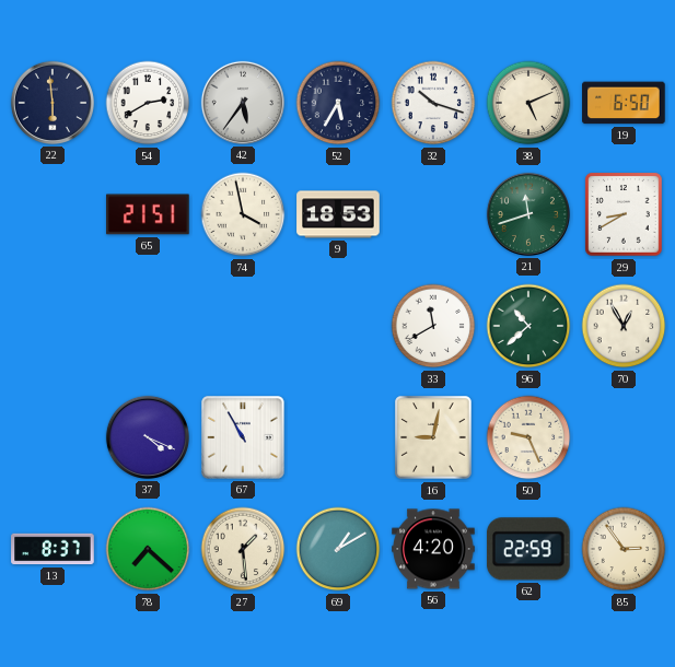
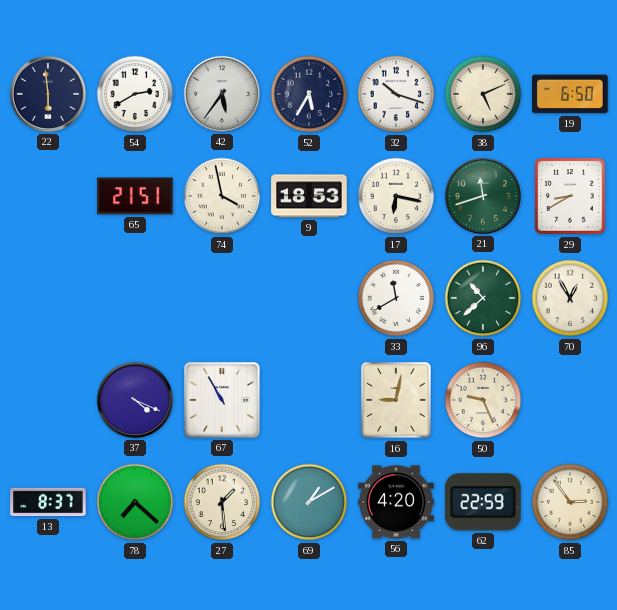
17: none -> 6:17
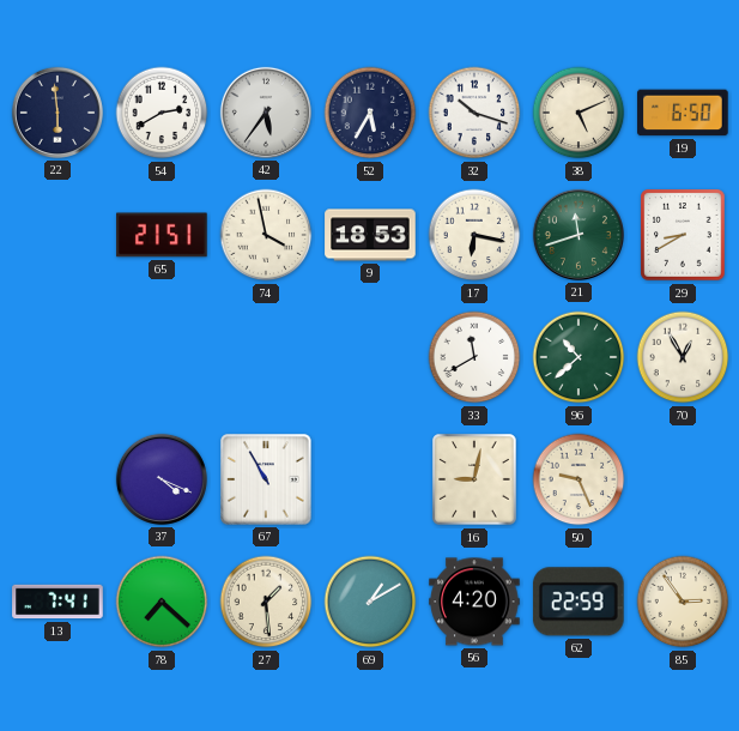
13: 8:37 -> 7:41
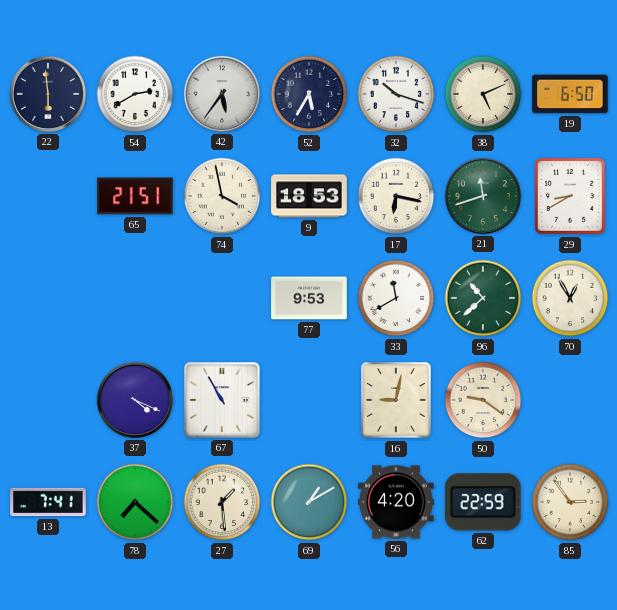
77: none -> 9:53
50: 9:26 -> 9:21
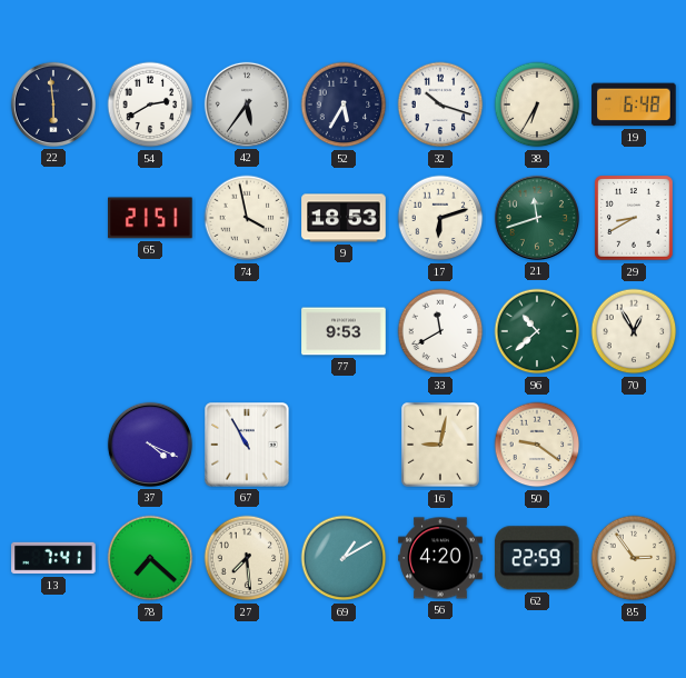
38: 5:11 -> 6:35
19: 6:50 -> 6:48
17: 6:17 -> 6:12
27: 1:29 -> 7:29
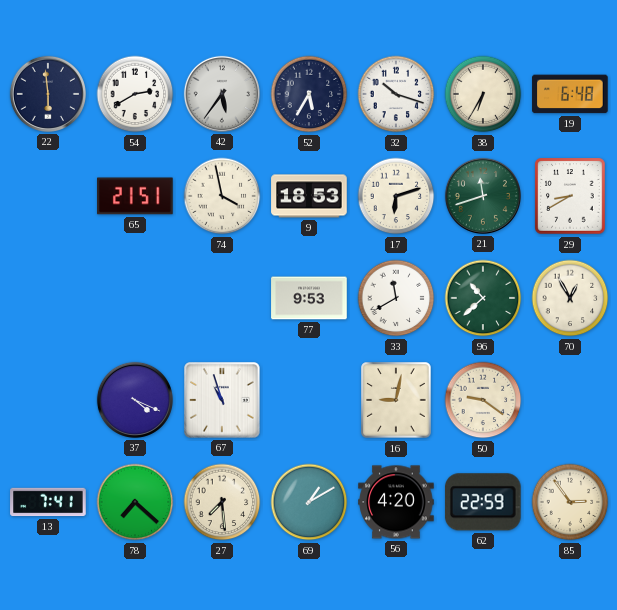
67: 10:55 -> 10:57
